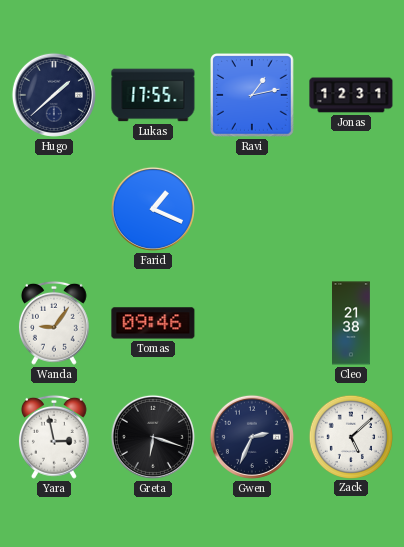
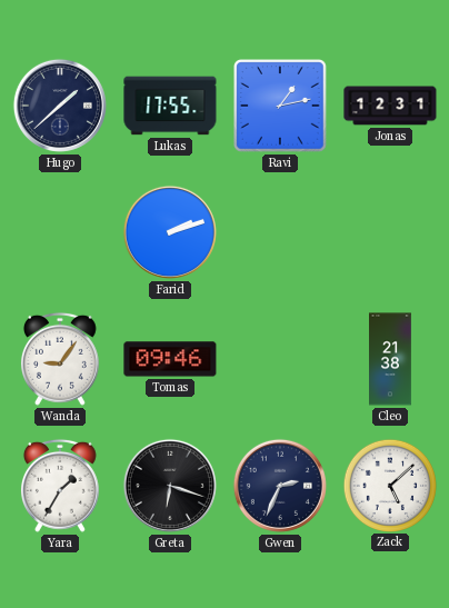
Farid: 1:19 -> 2:12
Yara: 2:58 -> 1:35
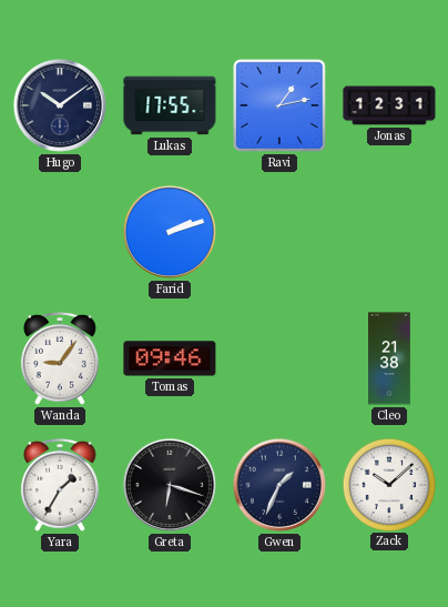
Hugo: 1:38 -> 10:09
Gwen: 2:34 -> 1:34
Zack: 5:08 -> 10:08
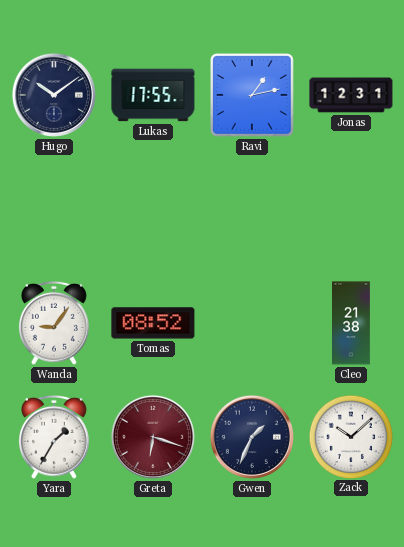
Farid: 2:12 -> none
Tomas: 09:46 -> 08:52
Greta dial: black -> burgundy
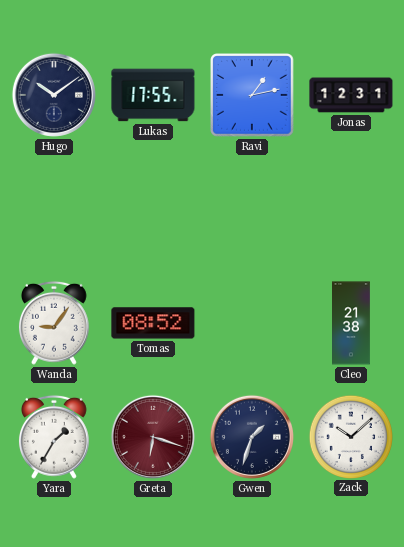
Gwen: 1:34 -> 1:33
